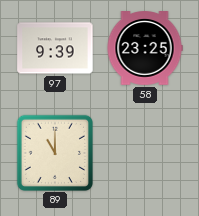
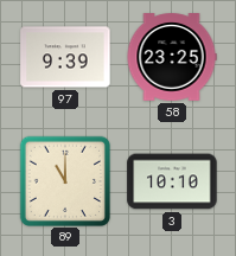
3: none -> 10:10
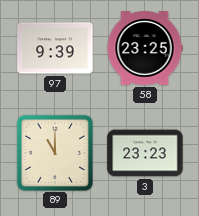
3: 10:10 -> 23:23
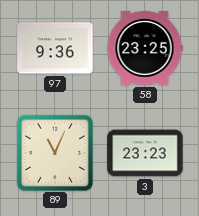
97: 9:39 -> 9:36
89: 11:00 -> 11:04
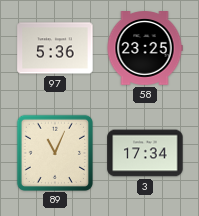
97: 9:36 -> 5:36
3: 23:23 -> 17:34
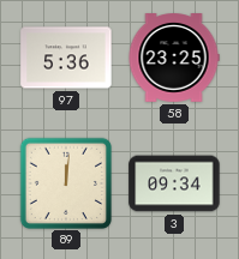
89: 11:04 -> 12:01
3: 17:34 -> 09:34
